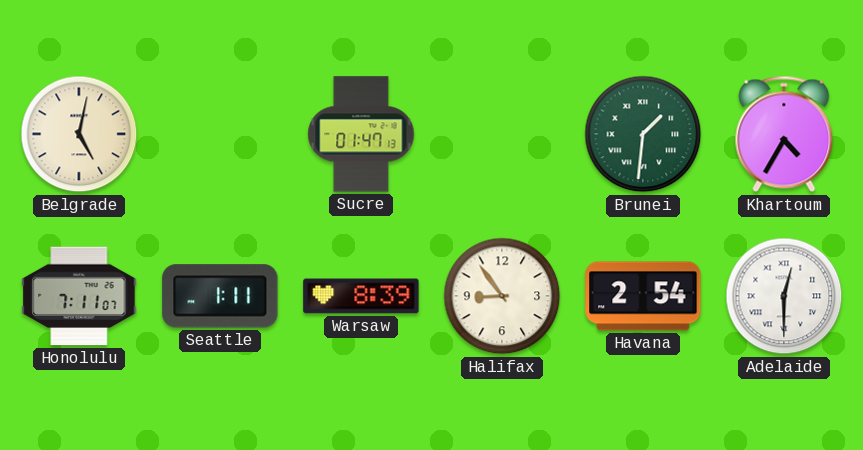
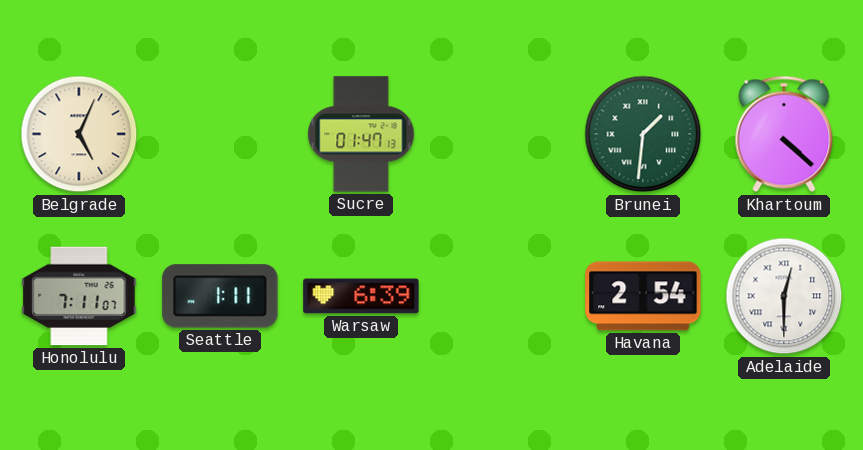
Belgrade: 5:02 -> 5:04
Khartoum: 4:35 -> 4:22
Warsaw: 8:39 -> 6:39
Halifax: 8:54 -> none
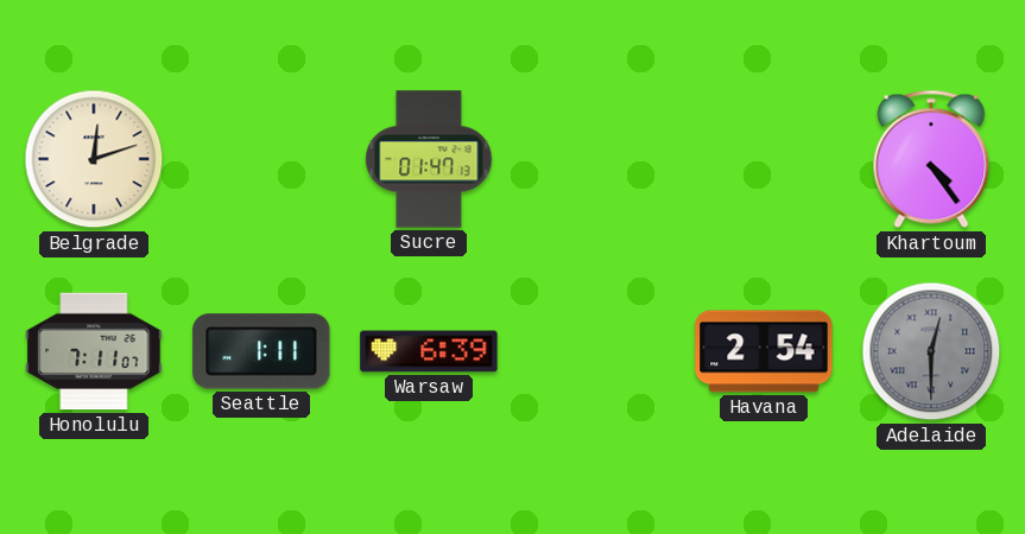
Belgrade: 5:04 -> 12:12
Brunei: 1:31 -> none
Khartoum: 4:22 -> 4:24
Adelaide dial: white -> grey
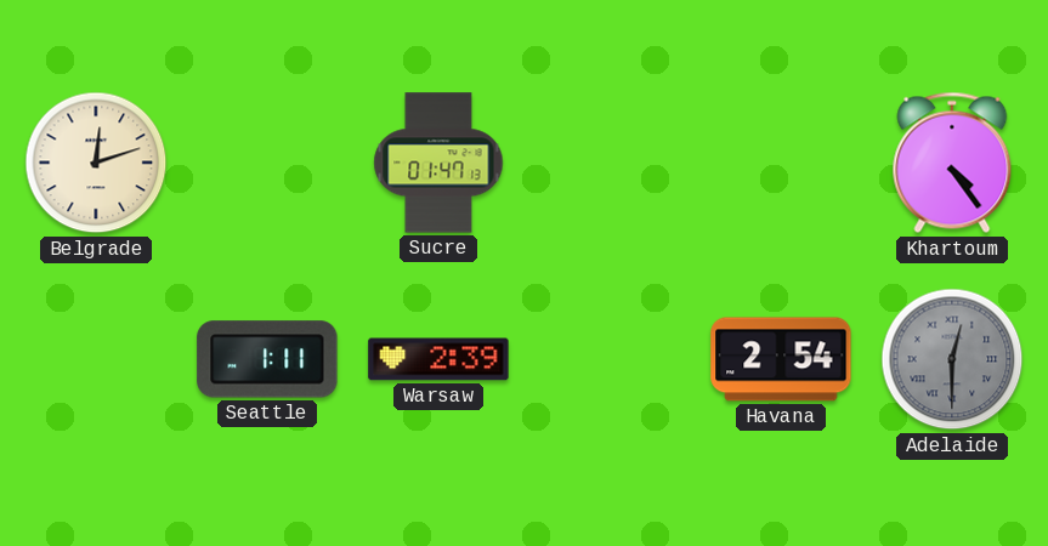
Honolulu: 7:11 -> none
Warsaw: 6:39 -> 2:39
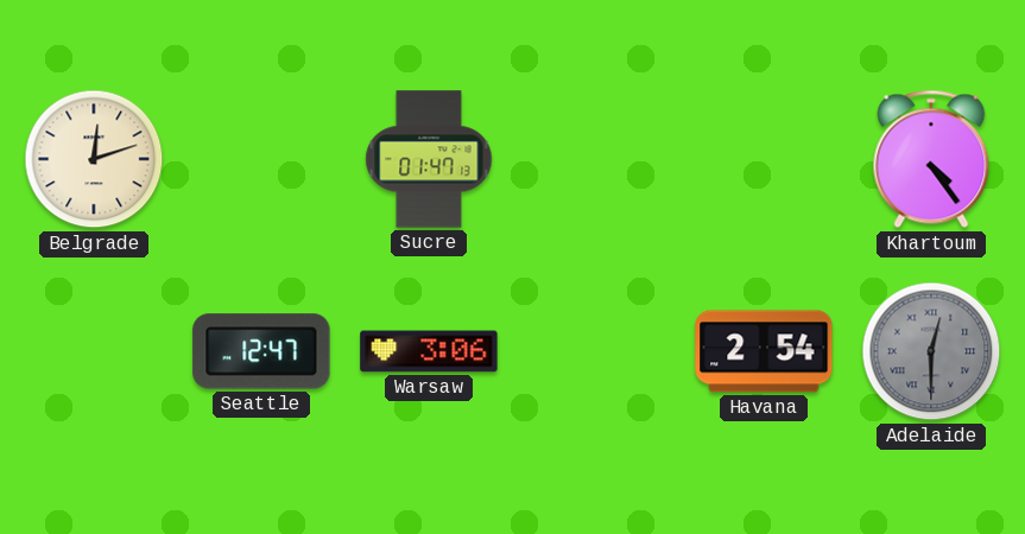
Seattle: 1:11 -> 12:47
Warsaw: 2:39 -> 3:06
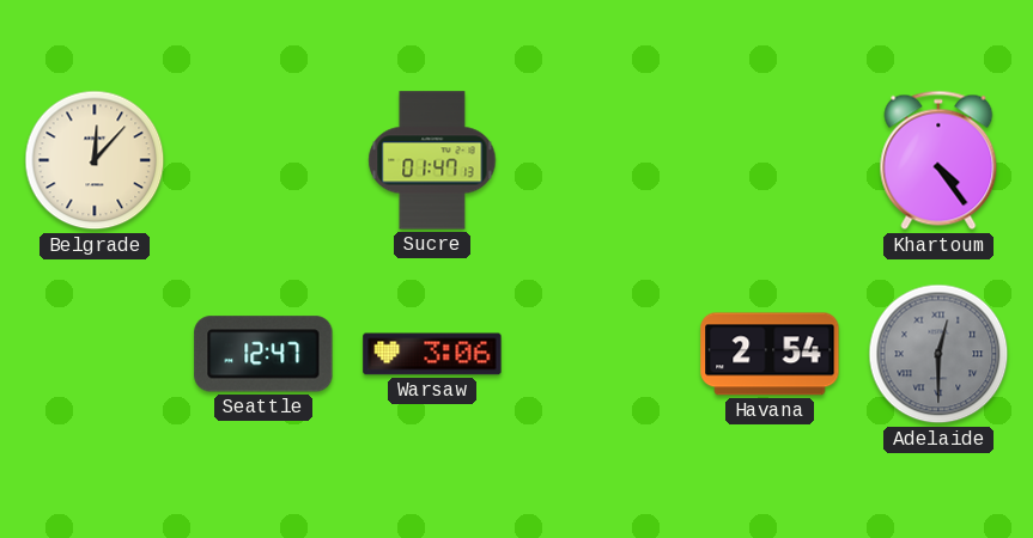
Belgrade: 12:12 -> 12:07
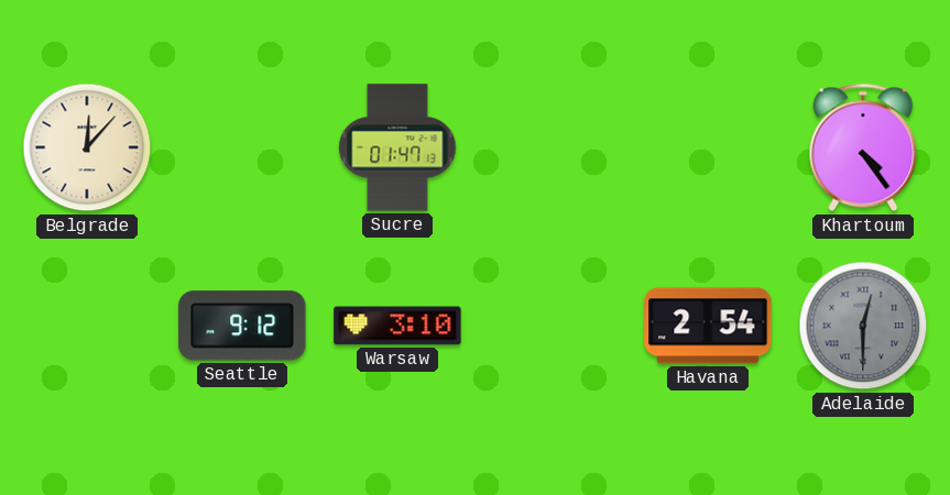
Seattle: 12:47 -> 9:12
Warsaw: 3:06 -> 3:10
